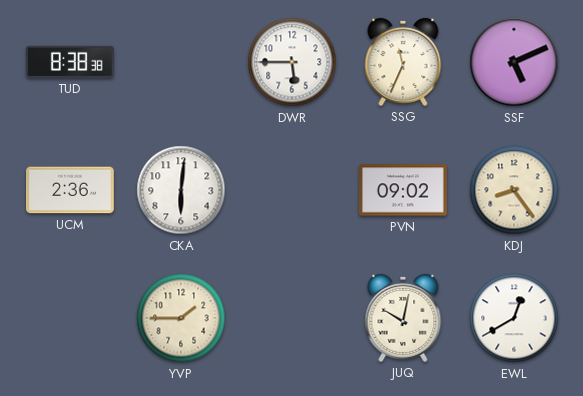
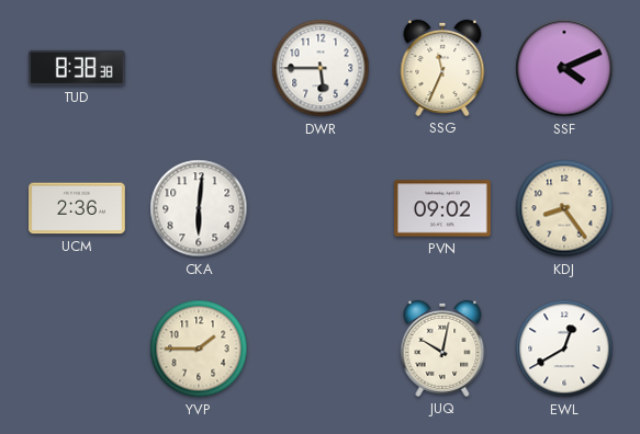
SSF: 5:11 -> 4:11
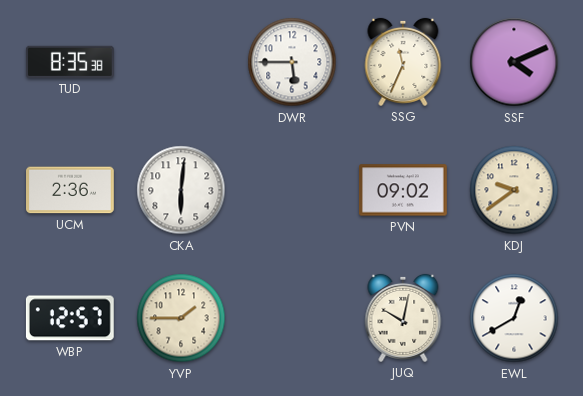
TUD: 8:38 -> 8:35
KDJ: 8:24 -> 9:39
WBP: none -> 12:57
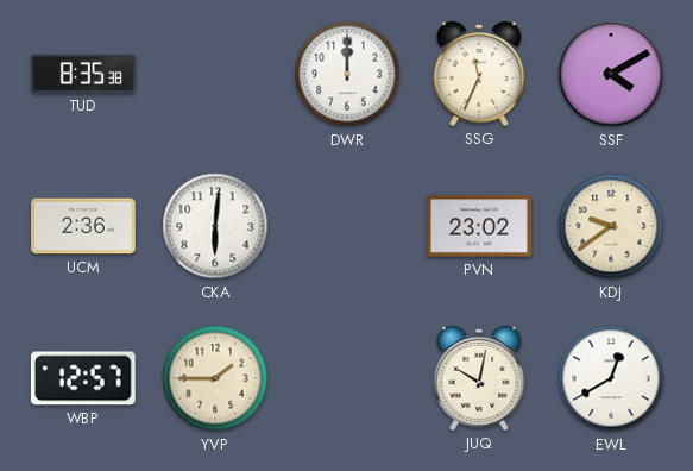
DWR: 5:45 -> 12:00
SSF: 4:11 -> 4:10
PVN: 09:02 -> 23:02
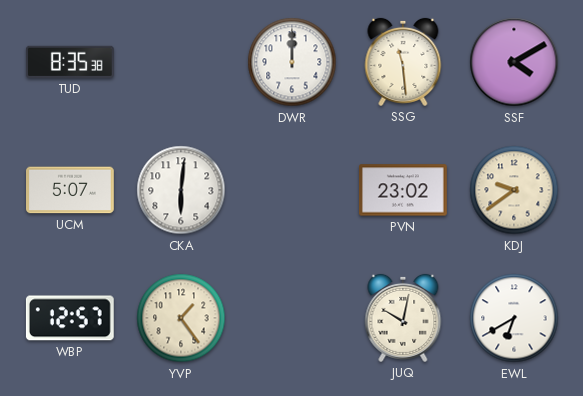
SSG: 11:34 -> 11:29
UCM: 2:36 -> 5:07
YVP: 1:45 -> 1:24
EWL: 12:40 -> 6:40
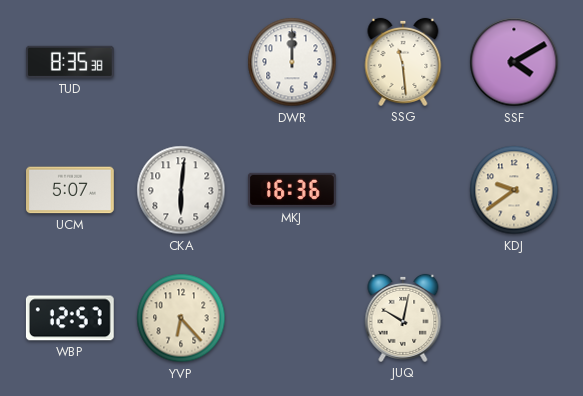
MKJ: none -> 16:36
PVN: 23:02 -> none
YVP: 1:24 -> 6:23
EWL: 6:40 -> none
